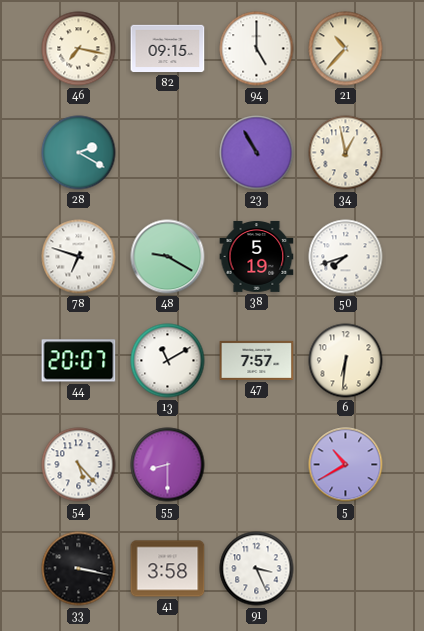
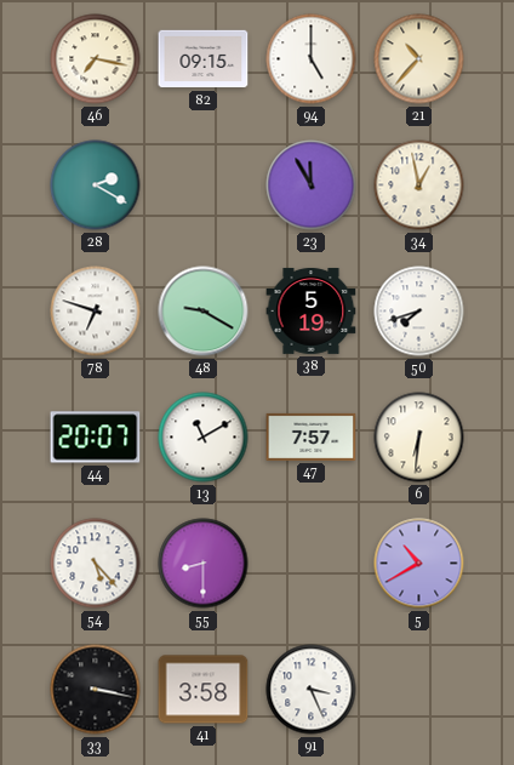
23: 10:55 -> 11:55
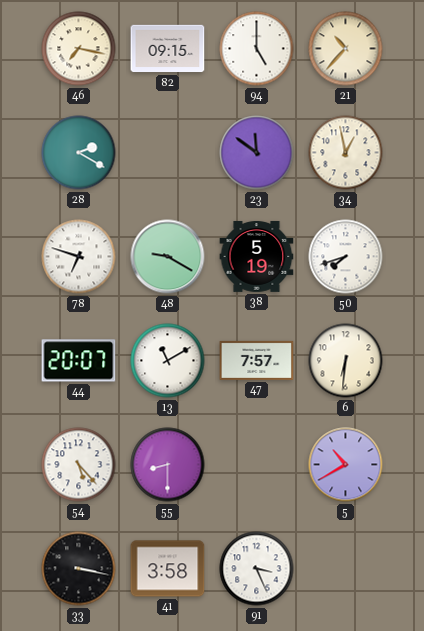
23: 11:55 -> 11:51
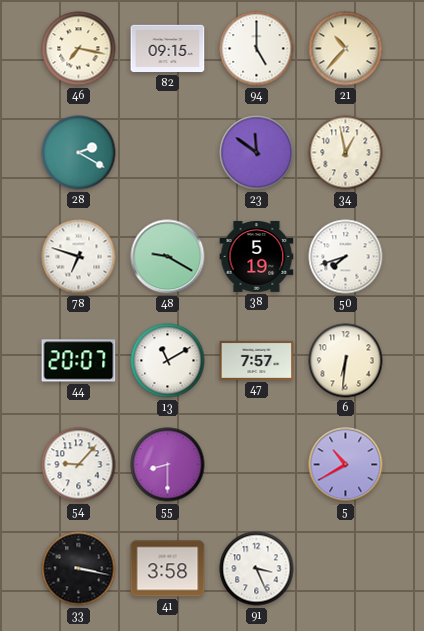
54: 5:23 -> 9:07
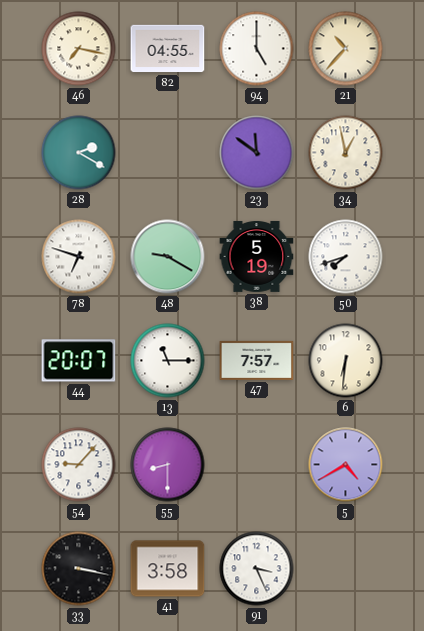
82: 09:15 -> 04:55
13: 11:10 -> 11:15
5: 10:40 -> 4:40
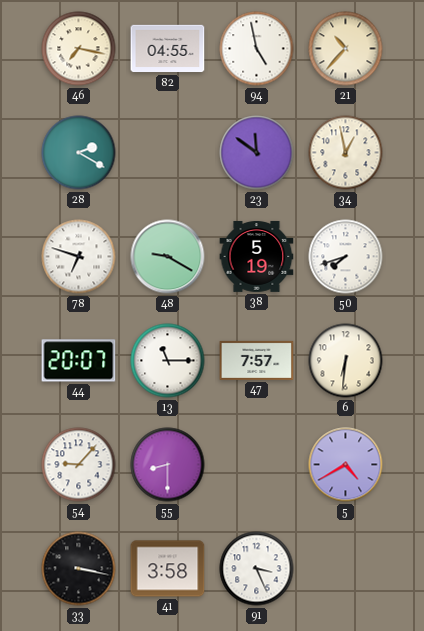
94: 5:00 -> 4:58
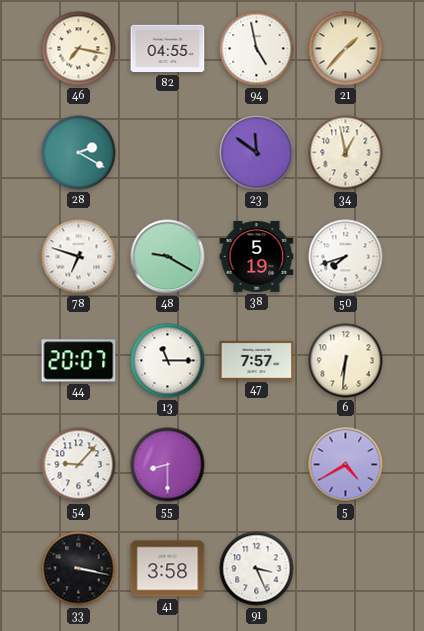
21: 10:37 -> 1:37
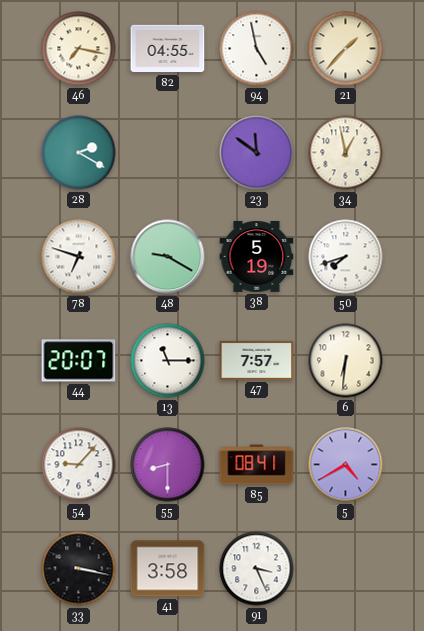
85: none -> 08:41
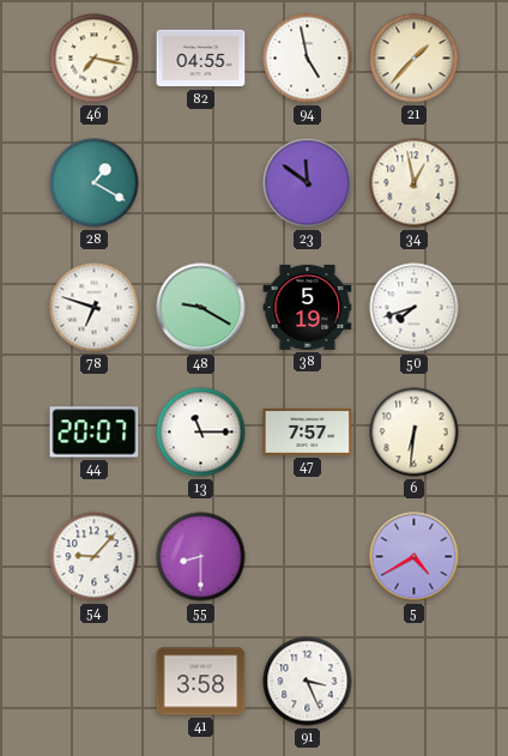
28: 2:20 -> 1:20
85: 08:41 -> none
33: 3:17 -> none
